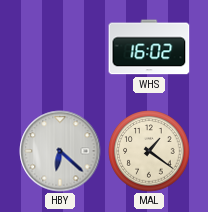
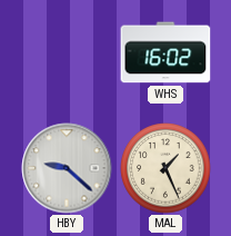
HBY: 6:22 -> 9:22
MAL: 1:21 -> 1:26
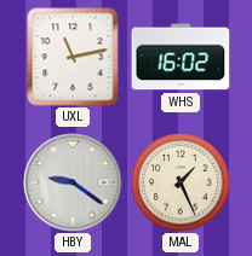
UXL: none -> 11:13
HBY: 9:22 -> 9:21
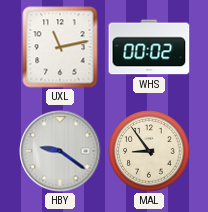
WHS: 16:02 -> 00:02
MAL: 1:26 -> 8:54
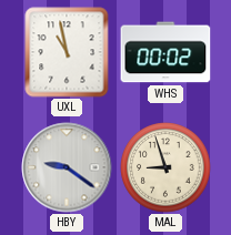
UXL: 11:13 -> 10:58
MAL: 8:54 -> 8:57
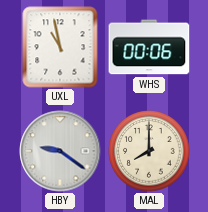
WHS: 00:02 -> 00:06
MAL: 8:57 -> 8:00
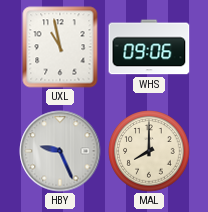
WHS: 00:06 -> 09:06
HBY: 9:21 -> 9:26
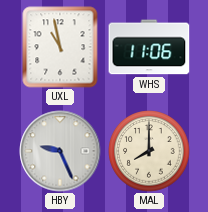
WHS: 09:06 -> 11:06
